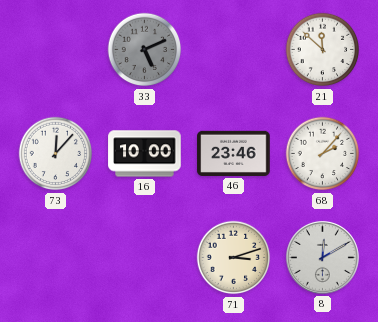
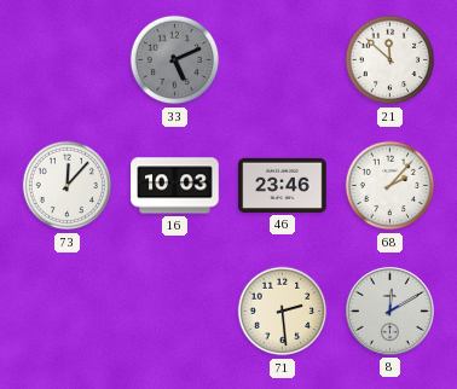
16: 10:00 -> 10:03
71: 3:12 -> 2:29
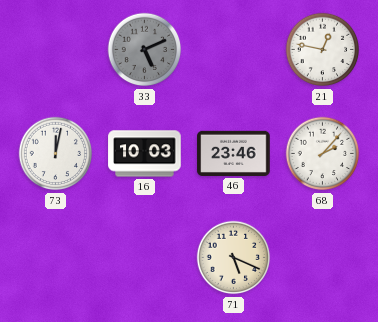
21: 11:52 -> 12:47
73: 12:07 -> 12:02
71: 2:29 -> 5:19
8: 12:10 -> none
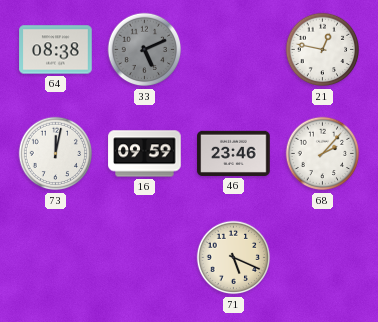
64: none -> 08:38
16: 10:03 -> 09:59
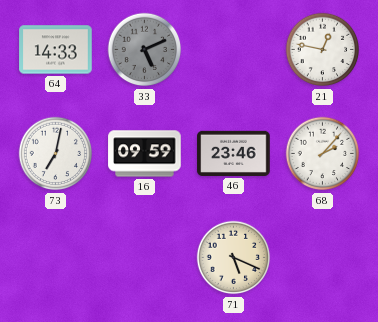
64: 08:38 -> 14:33
73: 12:02 -> 7:02
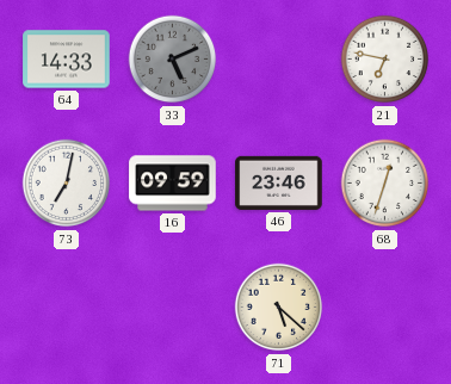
21: 12:47 -> 6:47
68: 2:07 -> 12:33
71: 5:19 -> 5:22
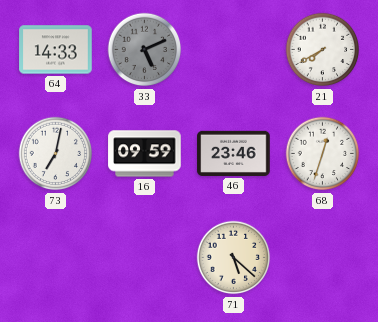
21: 6:47 -> 7:40
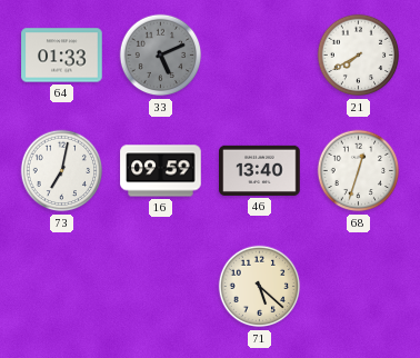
64: 14:33 -> 01:33
46: 23:46 -> 13:40
